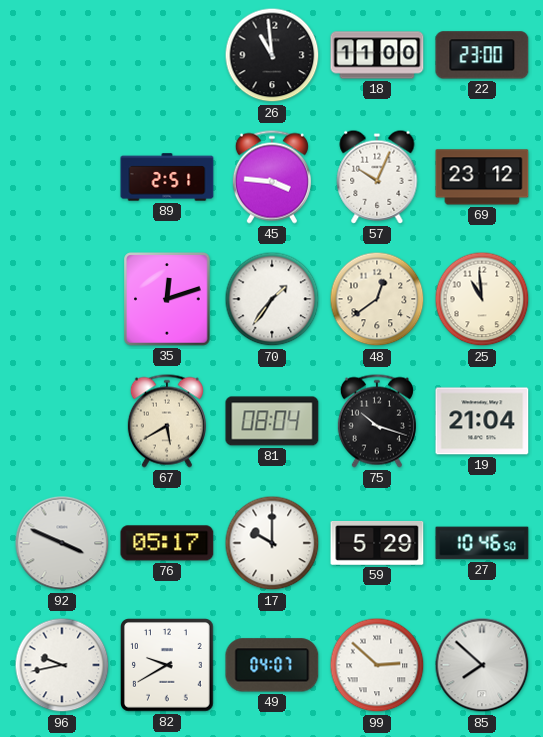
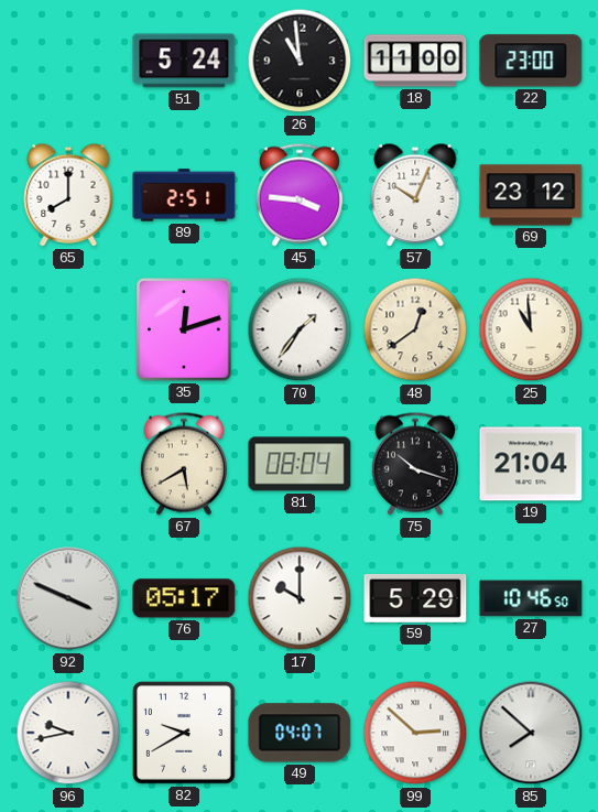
51: none -> 5:24
65: none -> 8:00
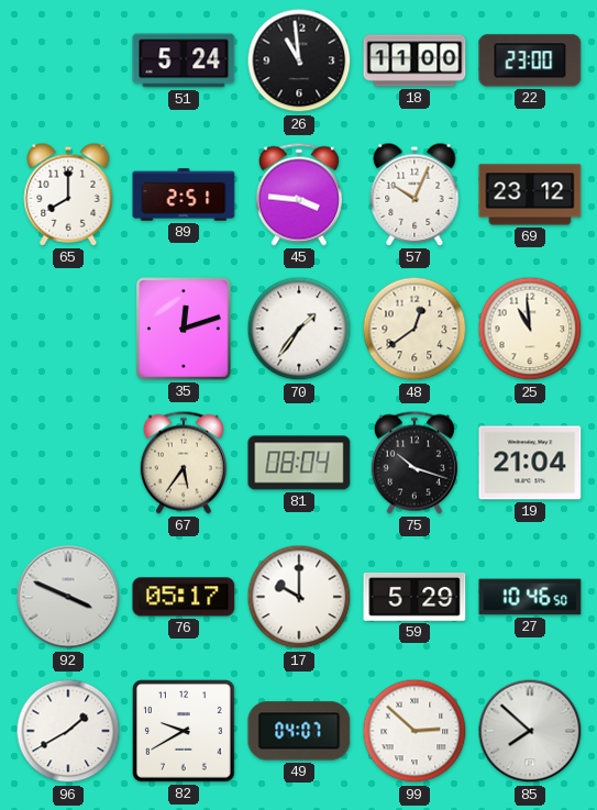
67: 5:40 -> 5:36
96: 9:43 -> 1:40
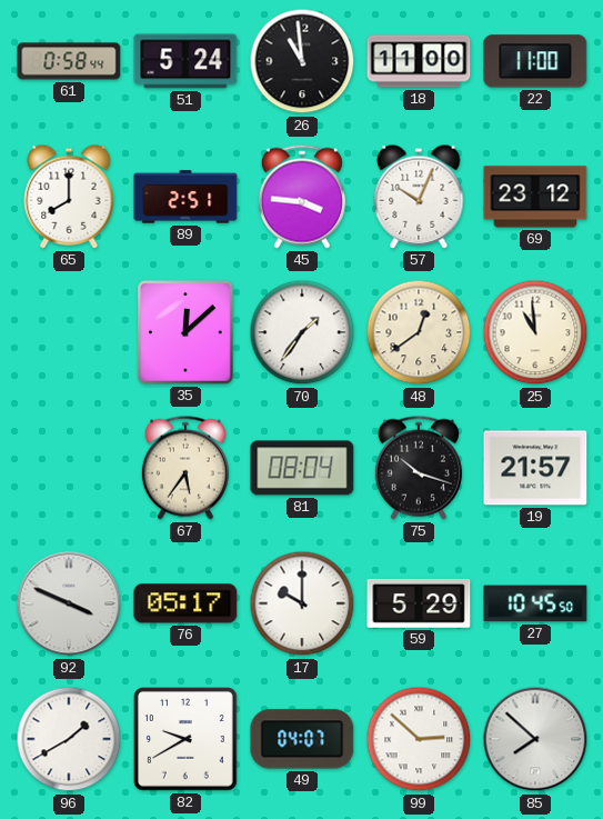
61: none -> 0:58
22: 23:00 -> 11:00
35: 12:12 -> 12:08
19: 21:04 -> 21:57
27: 10:46 -> 10:45
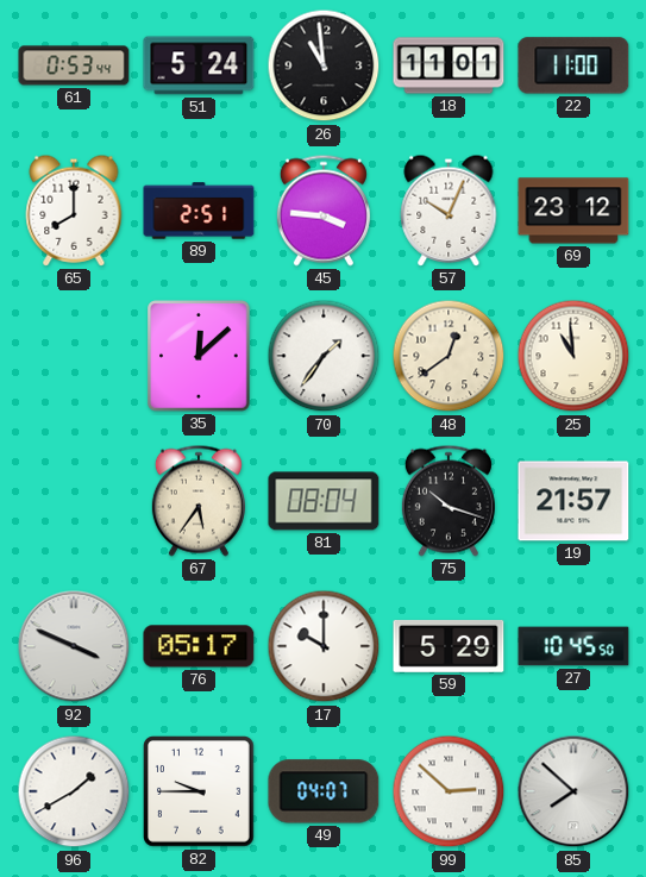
61: 0:58 -> 0:53
18: 11:00 -> 11:01
82: 9:40 -> 9:45
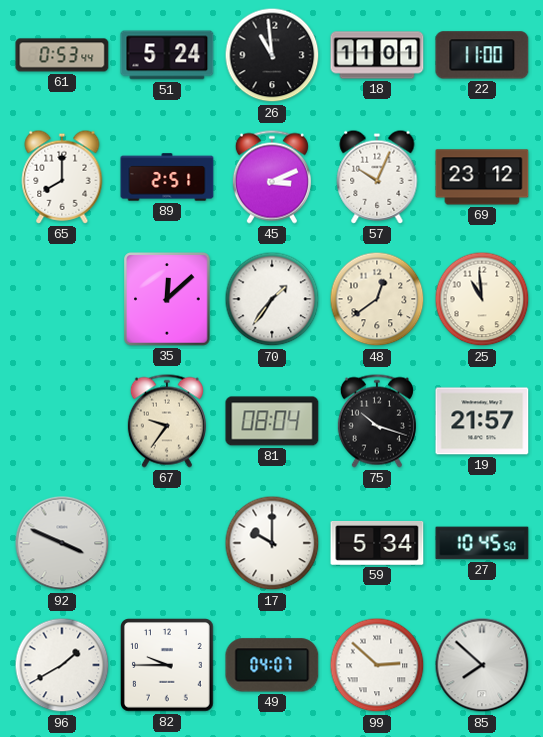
45: 3:46 -> 3:11
67: 5:36 -> 9:36
76: 05:17 -> none
59: 5:29 -> 5:34
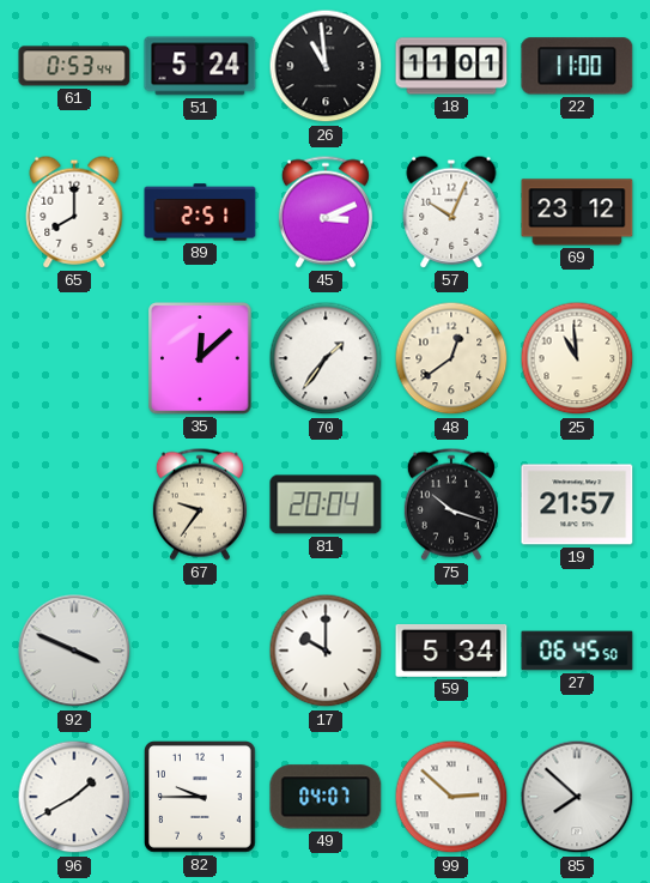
81: 08:04 -> 20:04
27: 10:45 -> 06:45
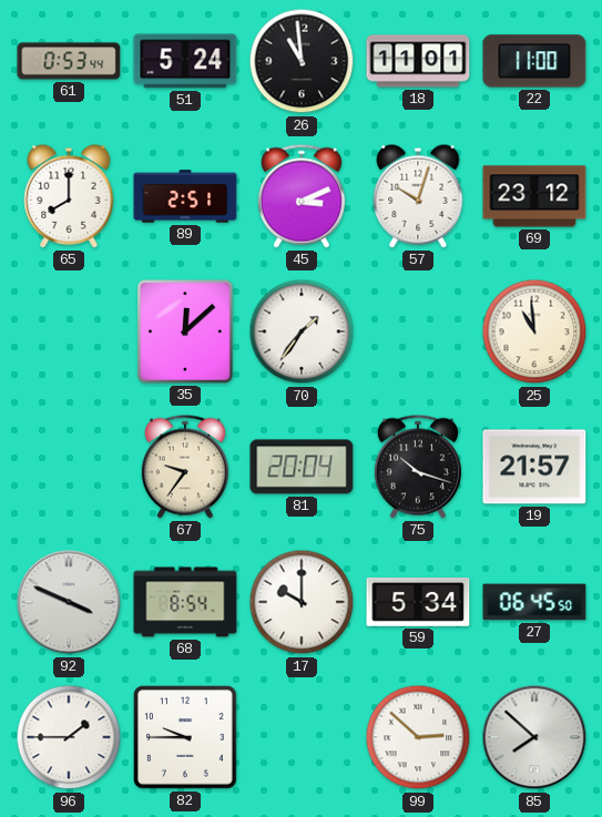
57: 10:04 -> 10:03
48: 12:39 -> none
68: none -> 8:54
96: 1:40 -> 1:45
49: 04:07 -> none
